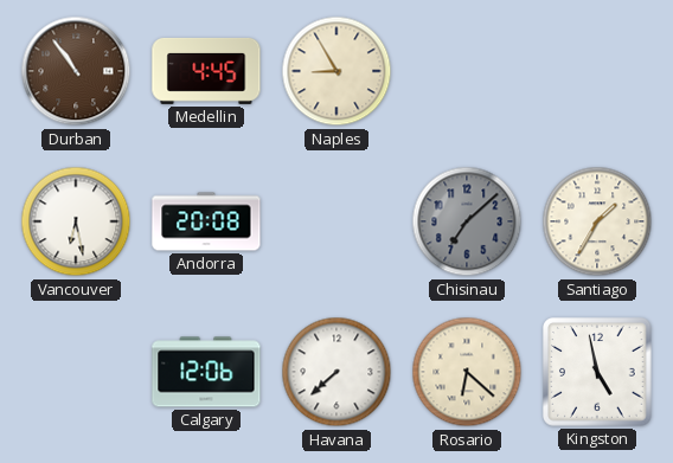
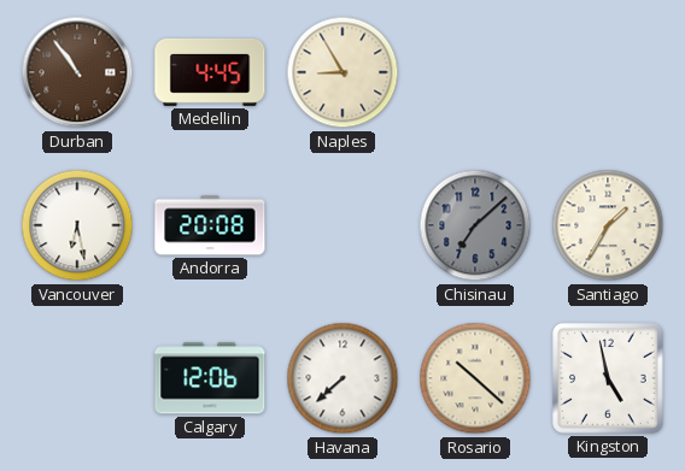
Rosario: 6:22 -> 10:22
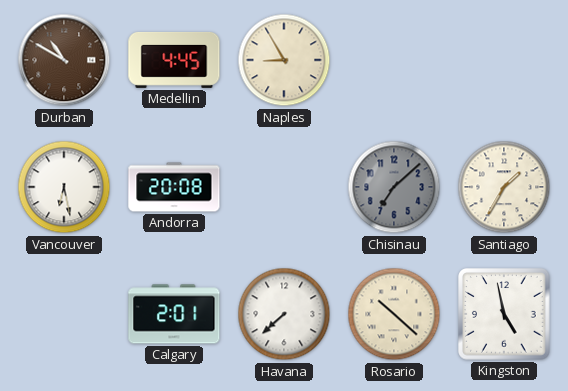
Durban: 10:54 -> 10:50
Calgary: 12:06 -> 2:01
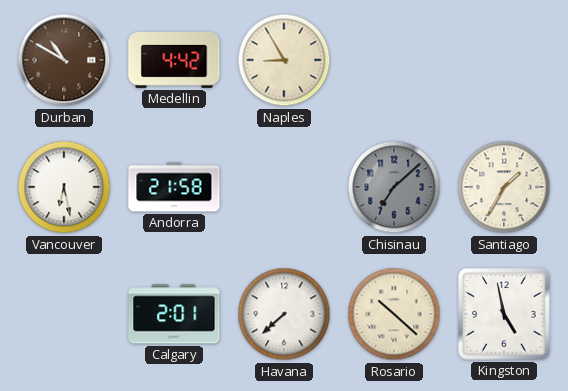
Medellin: 4:45 -> 4:42
Andorra: 20:08 -> 21:58
